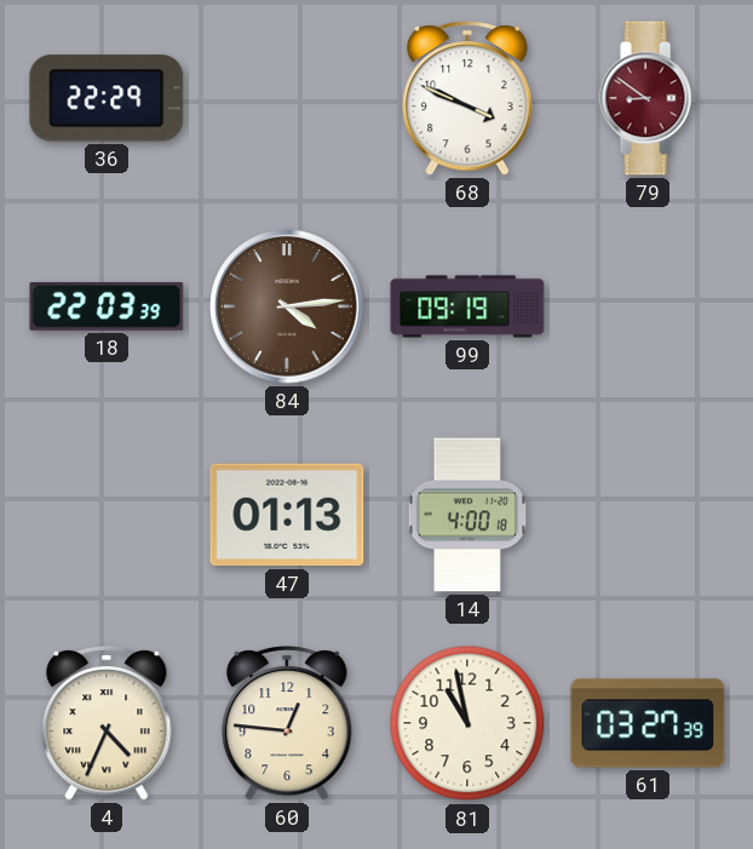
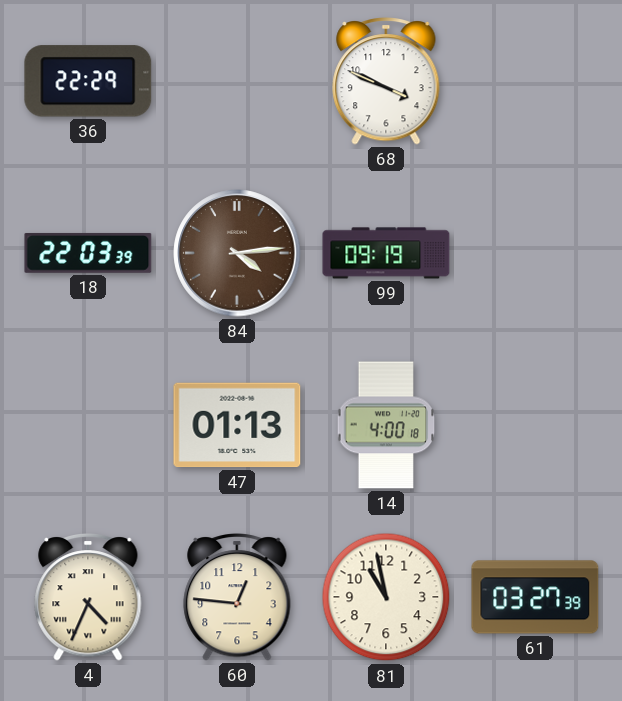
79: 8:51 -> none
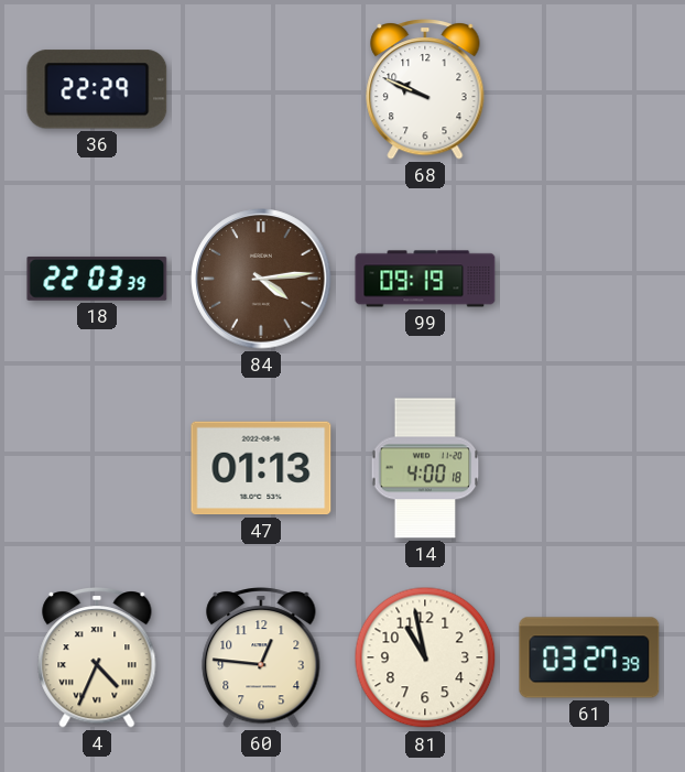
68: 3:49 -> 9:49
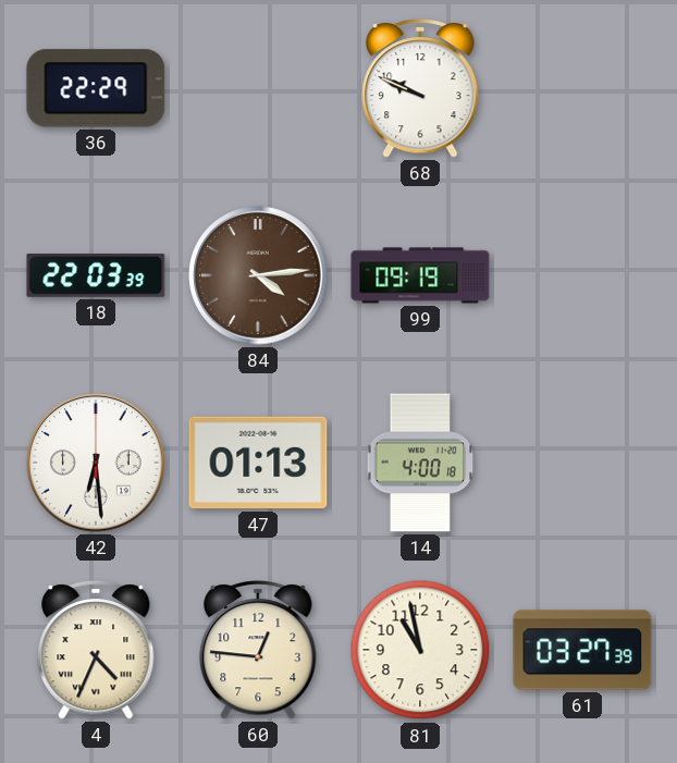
42: none -> 6:29
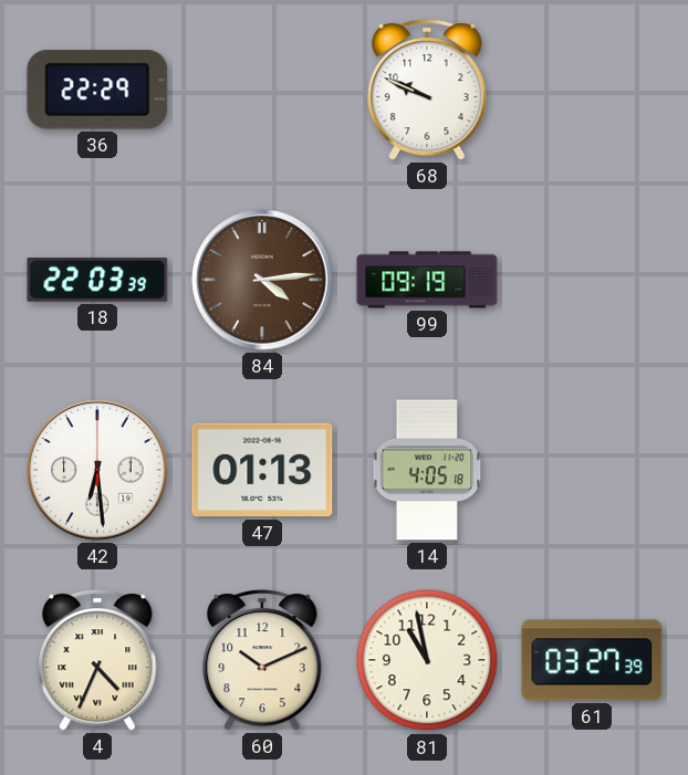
14: 4:00 -> 4:05
60: 12:46 -> 10:11
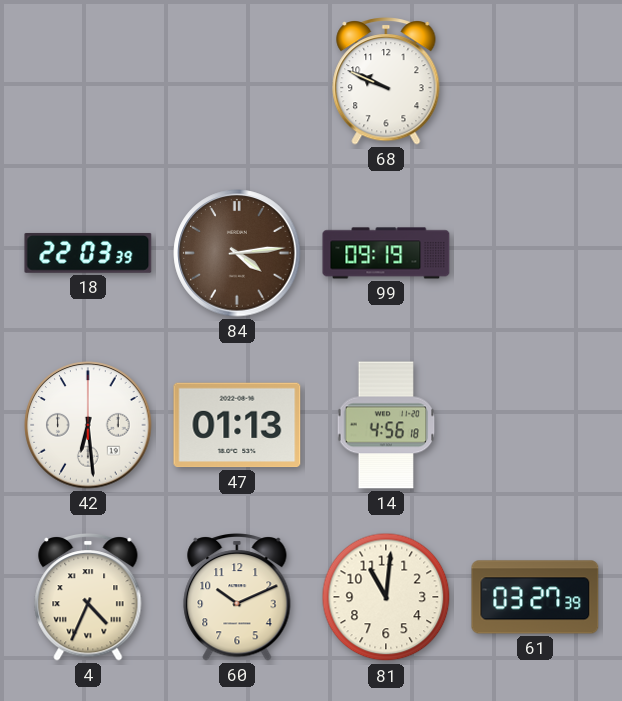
36: 22:29 -> none
14: 4:05 -> 4:56
81: 10:58 -> 11:01
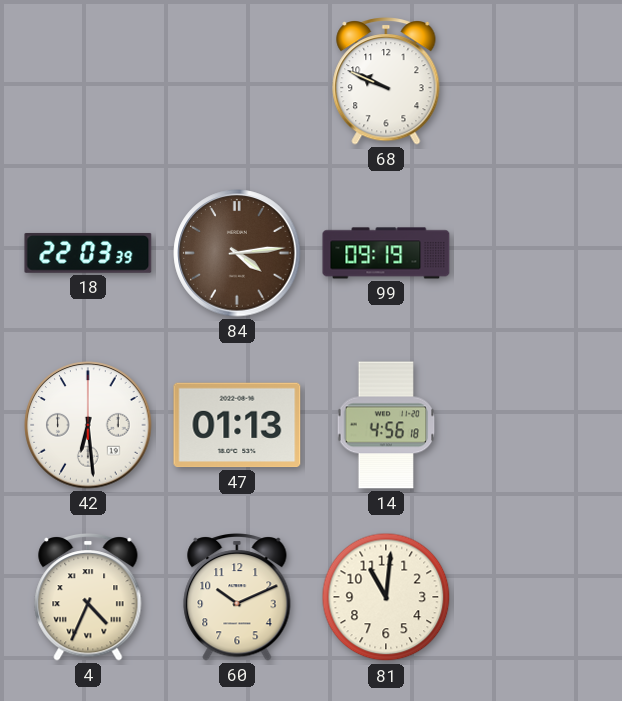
61: 03:27 -> none
